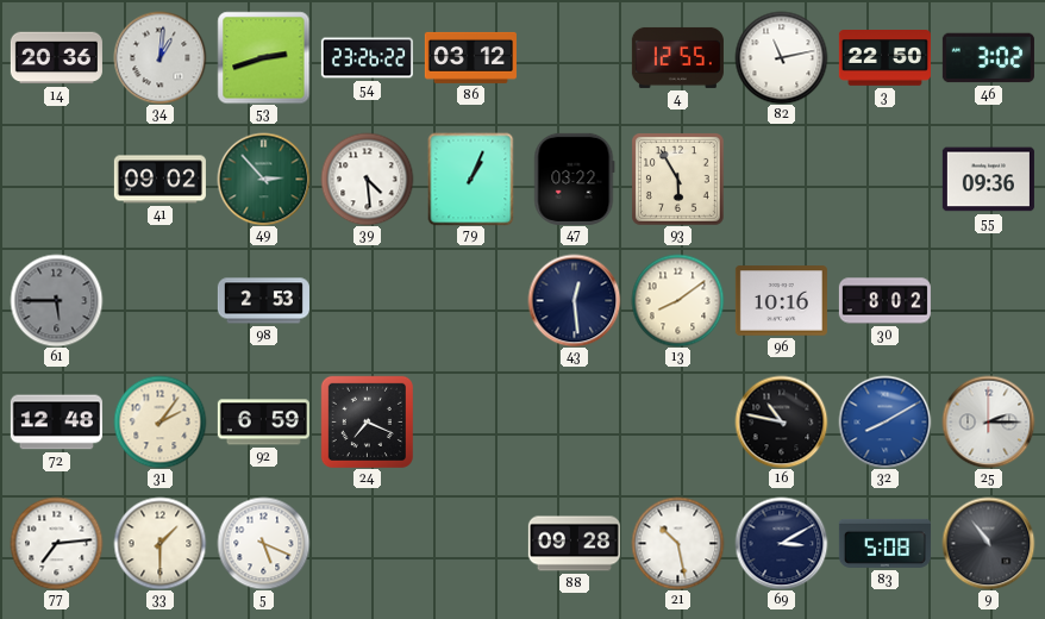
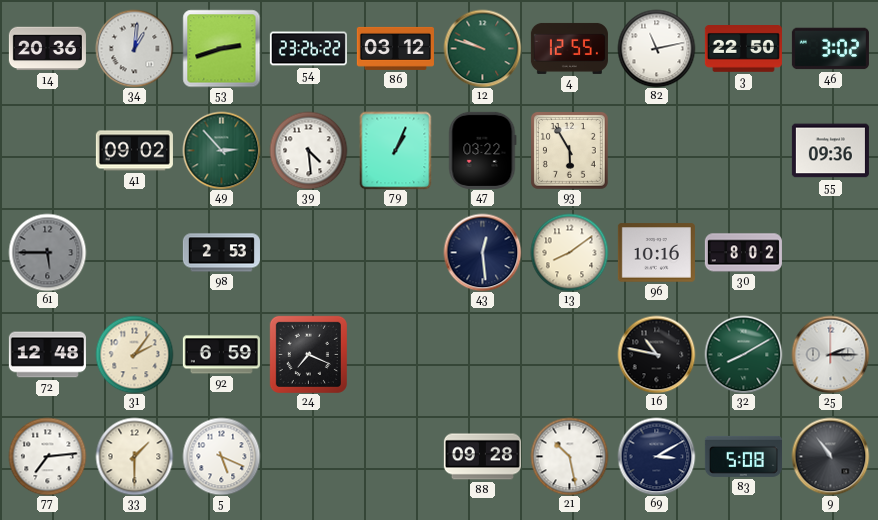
12: none -> 9:48
32 dial: blue -> green
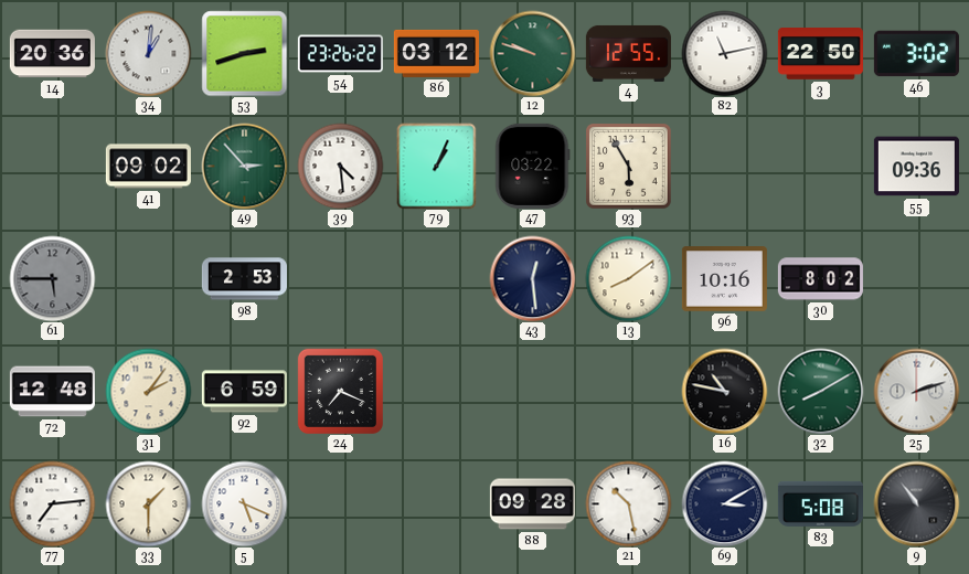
25: 2:15 -> 2:12
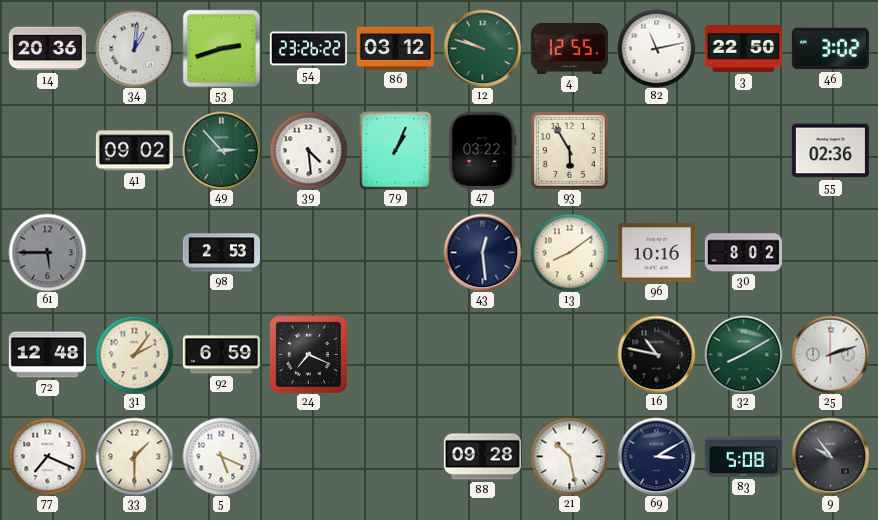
55: 09:36 -> 02:36
77: 7:14 -> 7:19
9: 10:54 -> 9:54
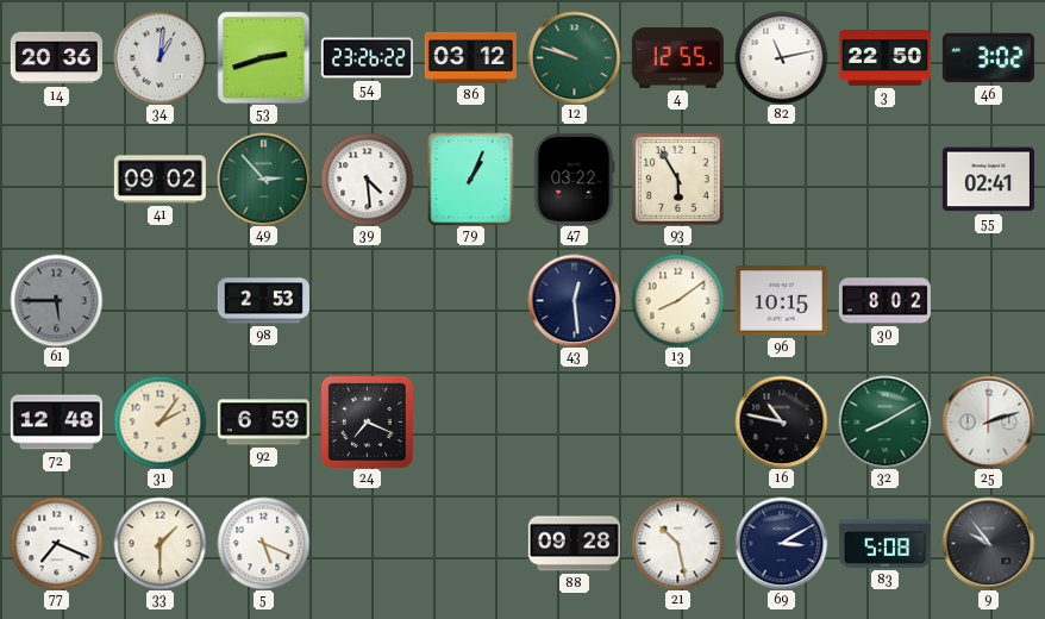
55: 02:36 -> 02:41
96: 10:16 -> 10:15
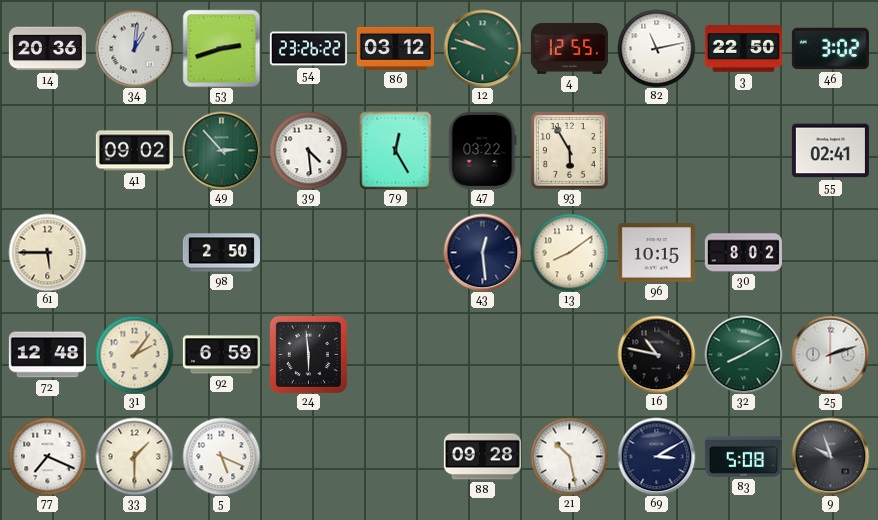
79: 1:04 -> 12:25
61 dial: grey -> cream
98: 2:53 -> 2:50
24: 7:19 -> 5:59
9: 9:54 -> 9:57
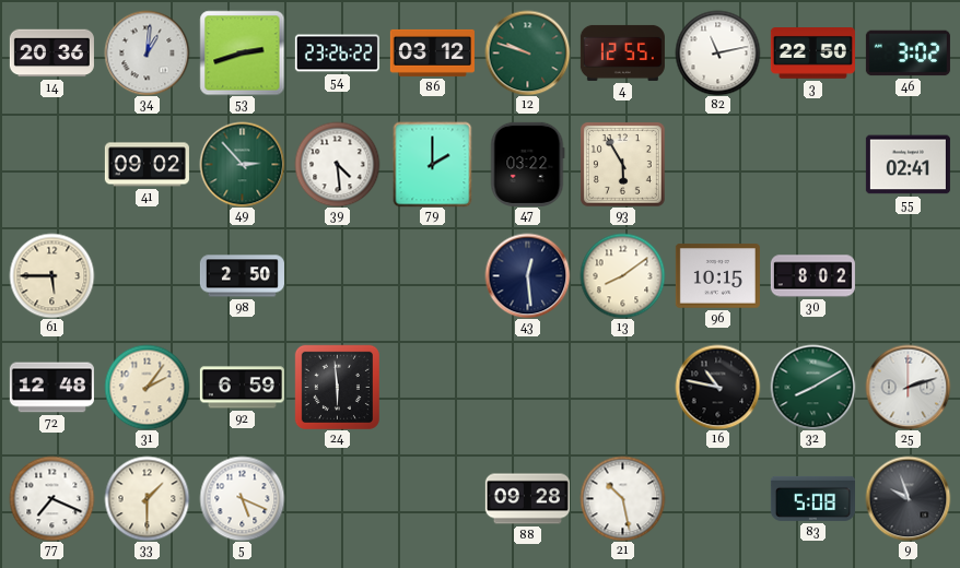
79: 12:25 -> 2:00
69: 3:10 -> none
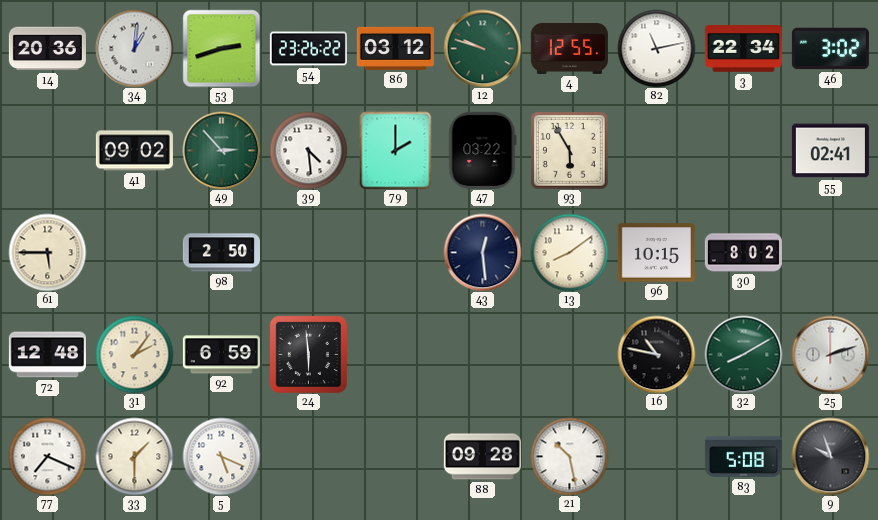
3: 22:50 -> 22:34
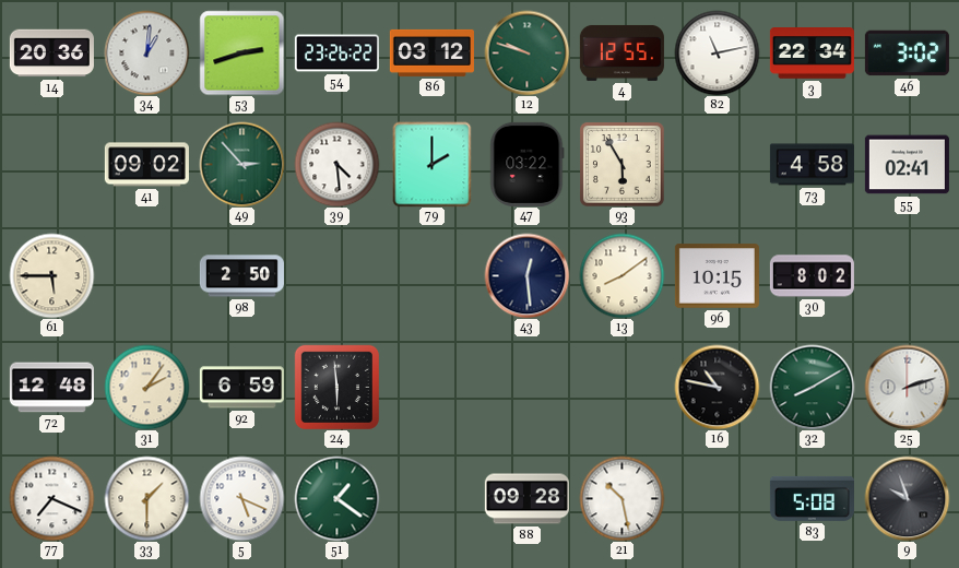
73: none -> 4:58
51: none -> 1:21
